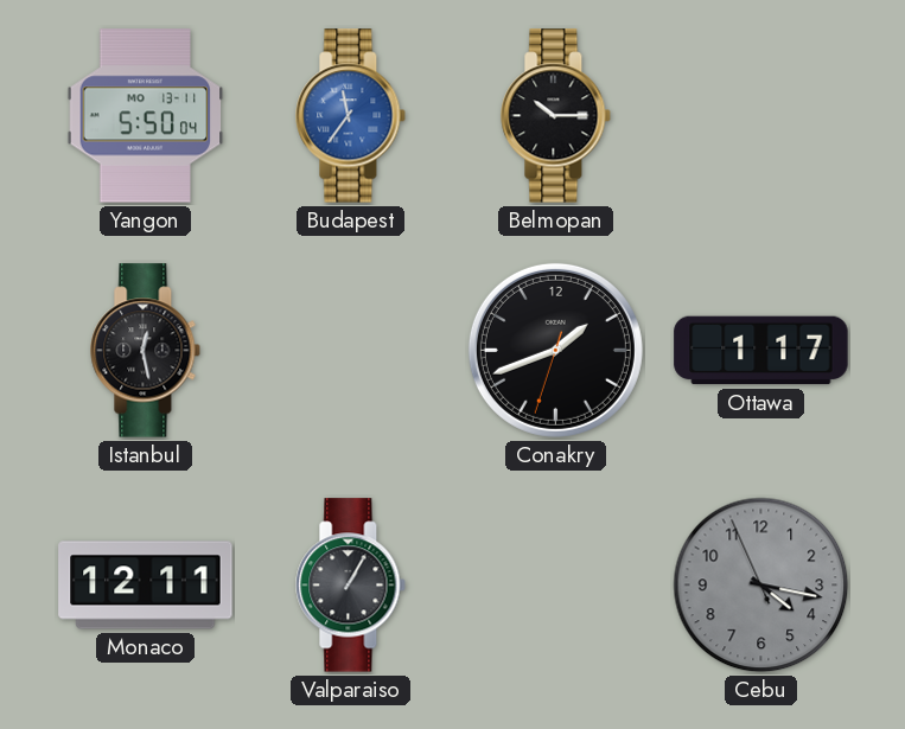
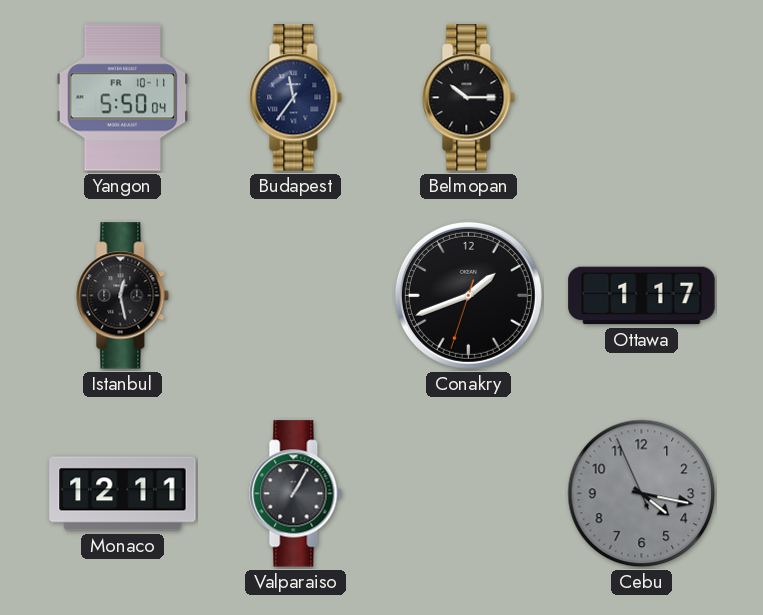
Yangon date: MO 13-11 -> FR 10-11
Budapest dial: blue -> navy
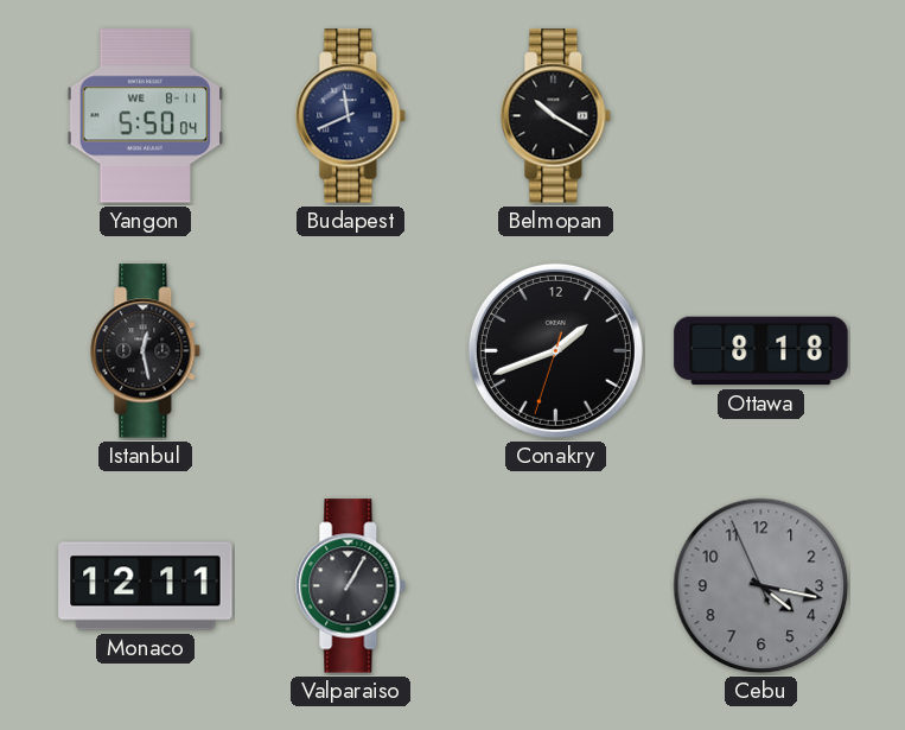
Yangon date: FR 10-11 -> WE 8-11
Budapest: 11:36 -> 11:41
Belmopan: 10:15 -> 10:20
Ottawa: 1:17 -> 8:18
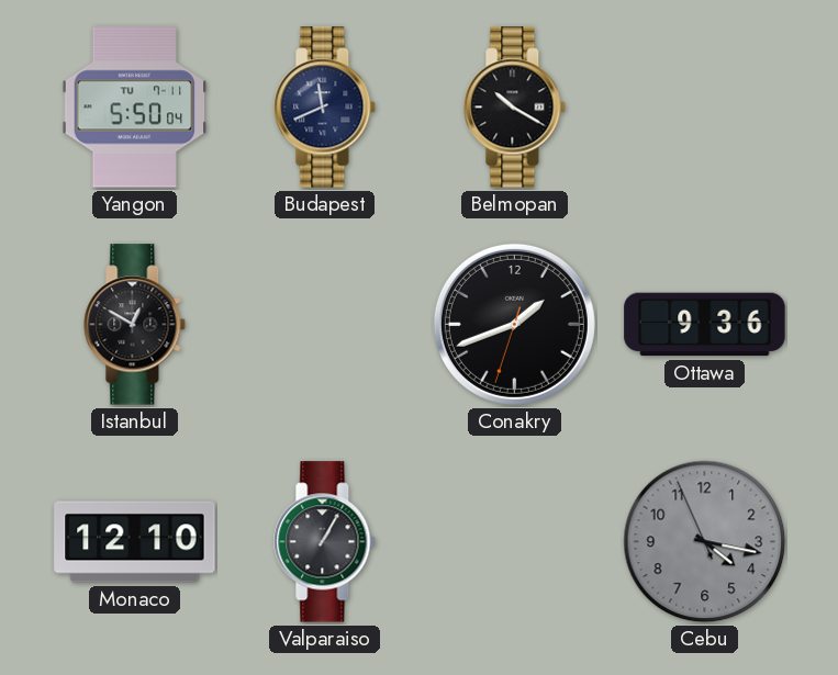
Yangon date: WE 8-11 -> TU 7-11
Istanbul: 12:28 -> 12:50
Ottawa: 8:18 -> 9:36
Monaco: 12:11 -> 12:10
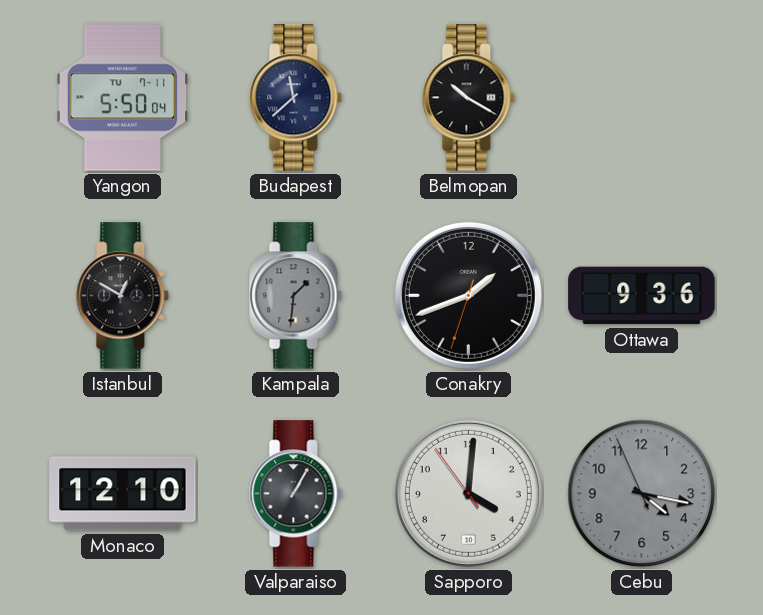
Budapest: 11:41 -> 11:38
Kampala: none -> 1:31
Sapporo: none -> 4:00
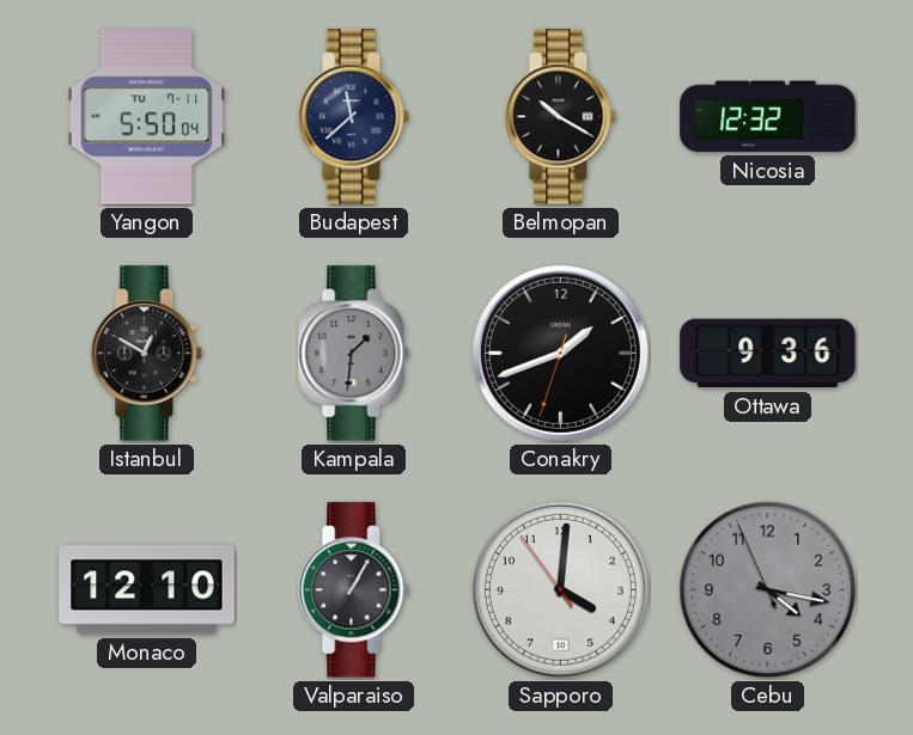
Nicosia: none -> 12:32
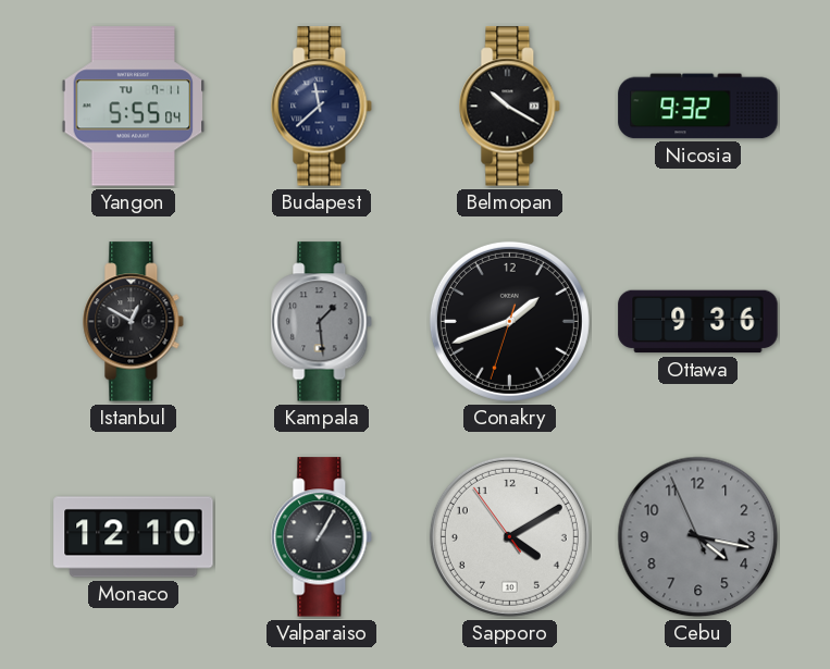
Yangon: 5:50 -> 5:55
Nicosia: 12:32 -> 9:32
Kampala: 1:31 -> 1:29
Sapporo: 4:00 -> 4:09
